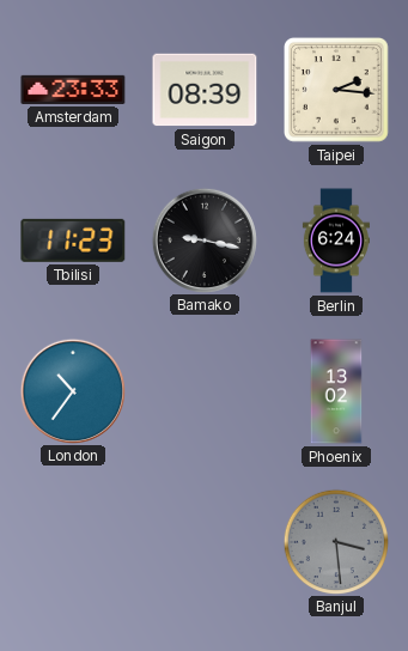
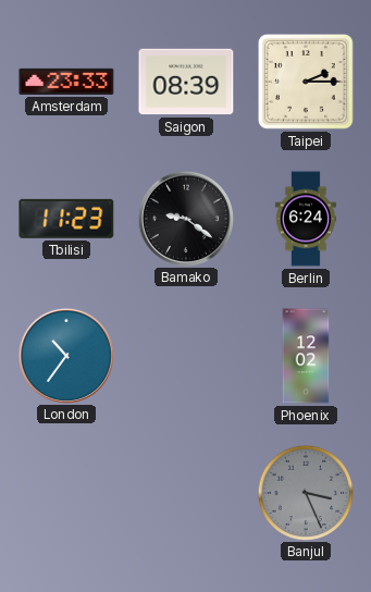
Taipei: 2:16 -> 2:15
Bamako: 9:17 -> 9:21
Phoenix: 13:02 -> 12:02
Banjul: 3:29 -> 3:26
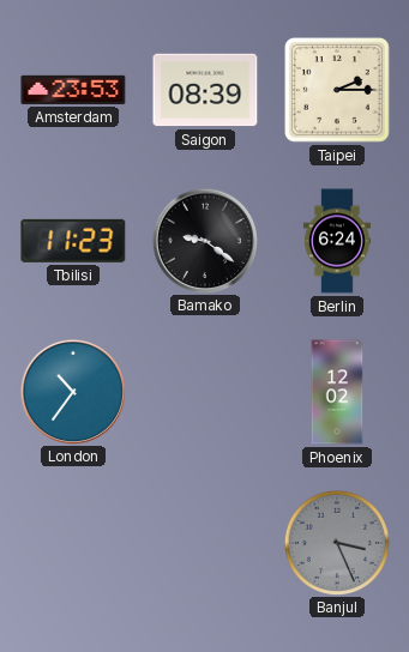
Amsterdam: 23:33 -> 23:53
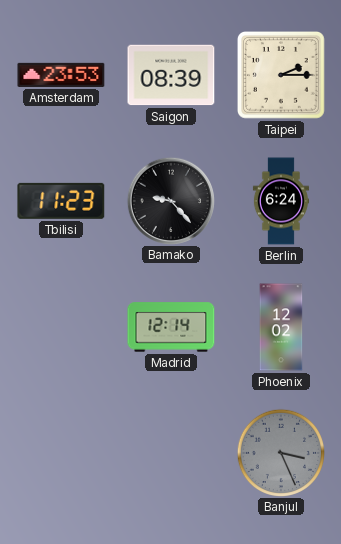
Bamako: 9:21 -> 9:23
London: 10:36 -> none
Madrid: none -> 12:14
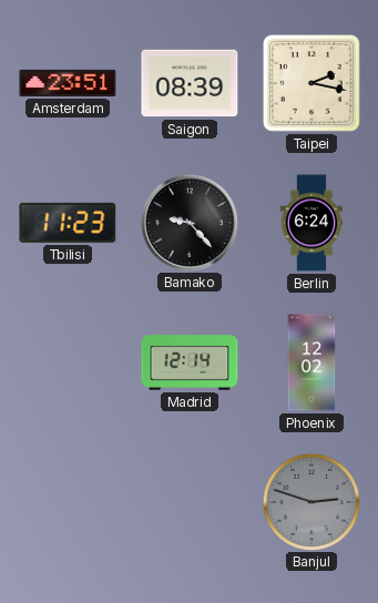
Amsterdam: 23:53 -> 23:51
Taipei: 2:15 -> 2:17
Banjul: 3:26 -> 2:48
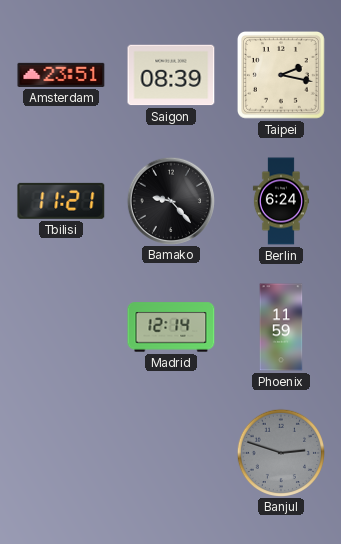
Tbilisi: 11:23 -> 11:21
Phoenix: 12:02 -> 11:59
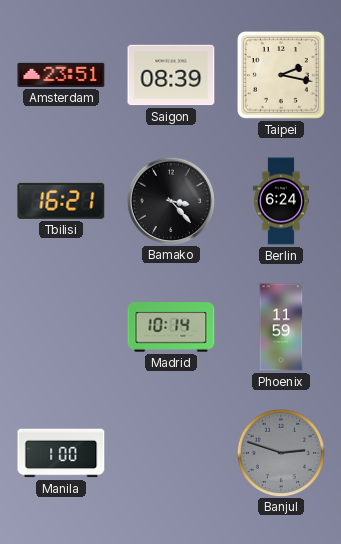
Tbilisi: 11:21 -> 16:21
Bamako: 9:23 -> 3:23
Madrid: 12:14 -> 10:14
Manila: none -> 1:00
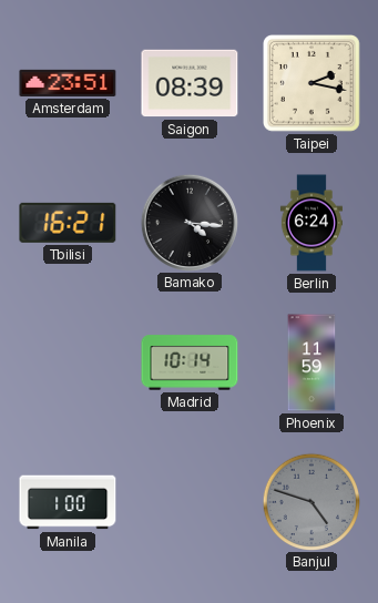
Bamako: 3:23 -> 4:16
Banjul: 2:48 -> 4:48
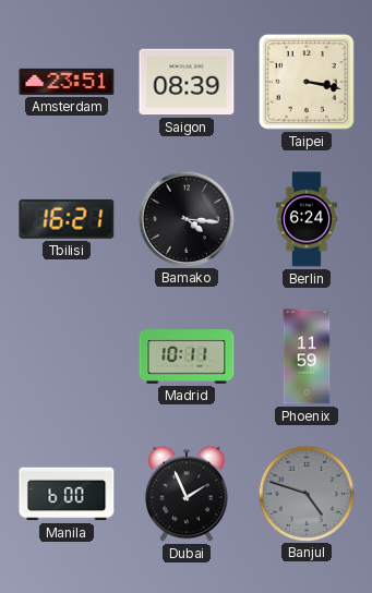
Taipei: 2:17 -> 3:17
Madrid: 10:14 -> 10:11
Manila: 1:00 -> 6:00
Dubai: none -> 1:56
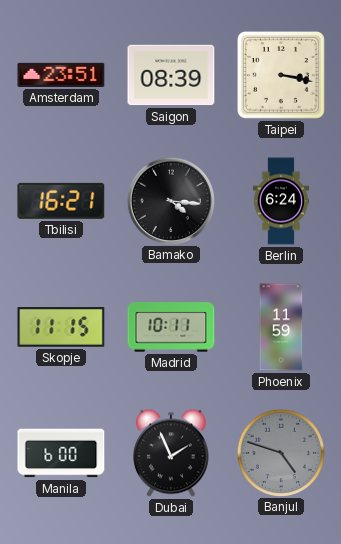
Skopje: none -> 11:15
